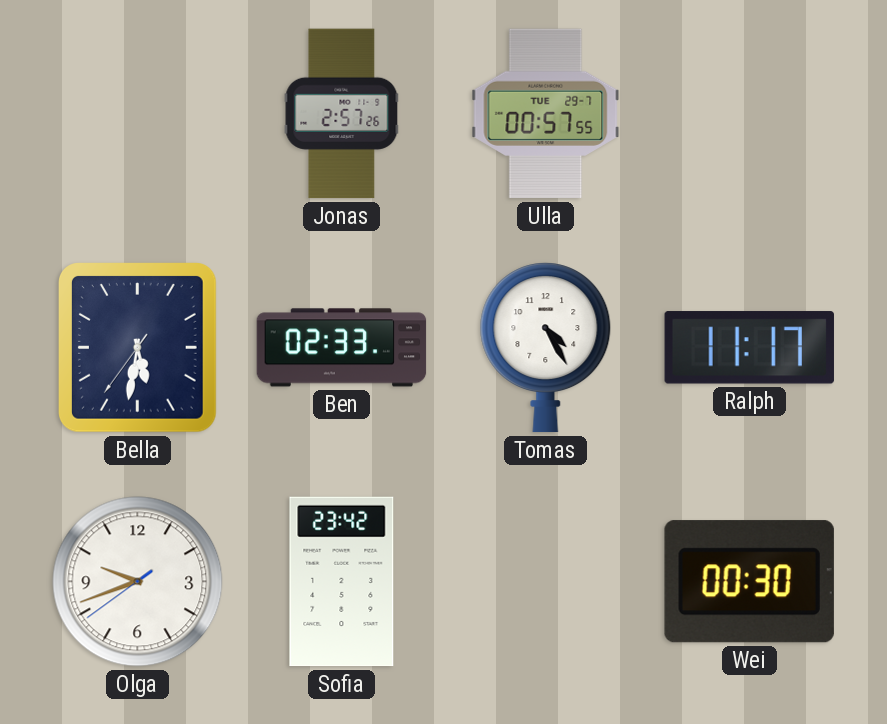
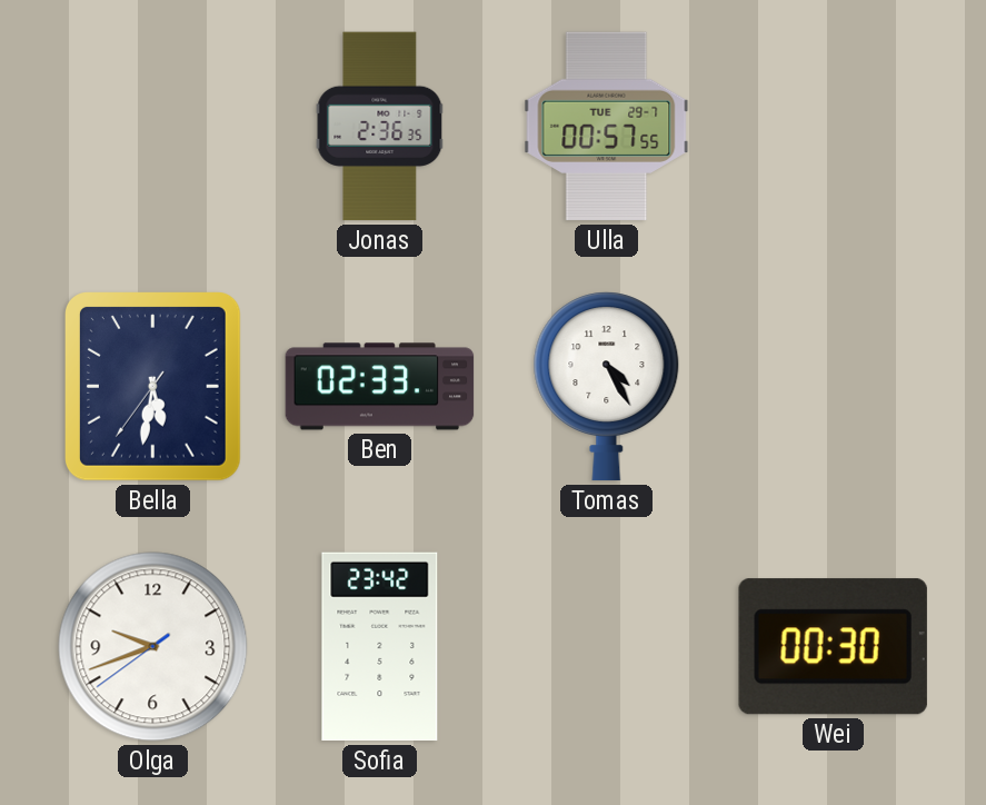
Jonas: 2:57 -> 2:36
Ralph: 11:17 -> none
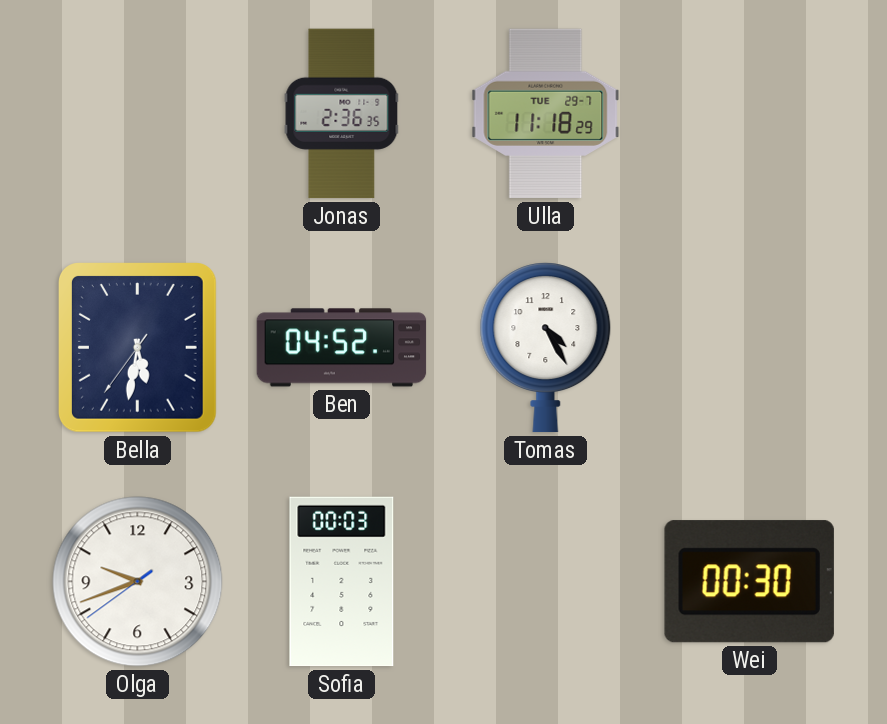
Ulla: 00:57 -> 11:18
Ben: 02:33 -> 04:52
Sofia: 23:42 -> 00:03
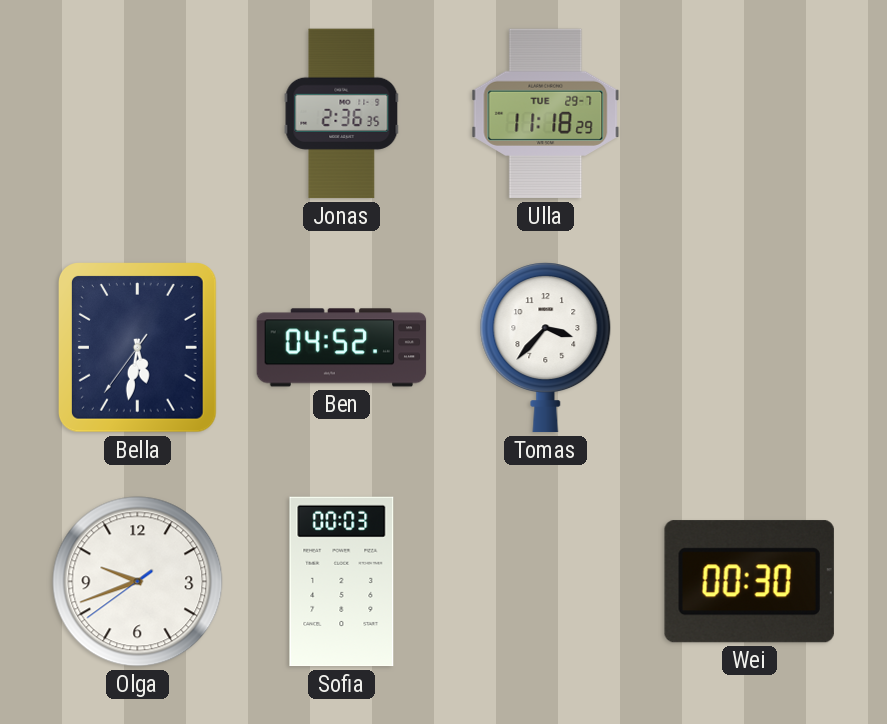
Tomas: 4:25 -> 3:37
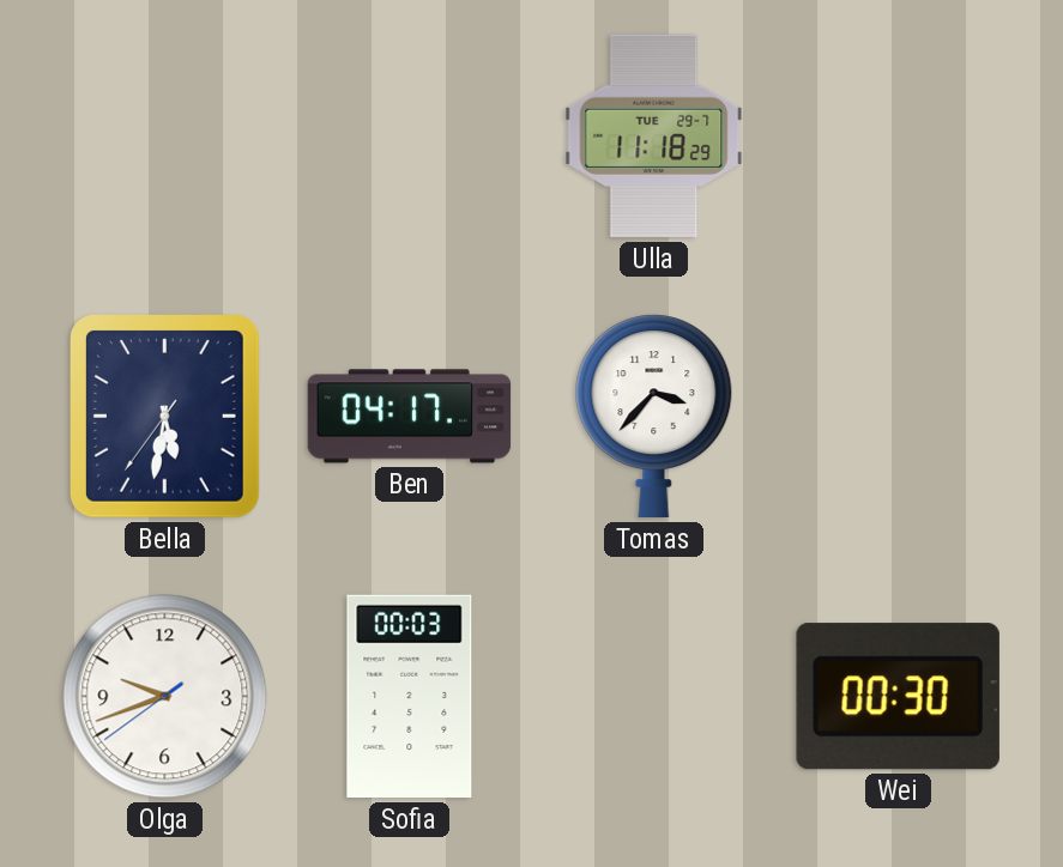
Jonas: 2:36 -> none
Ben: 04:52 -> 04:17
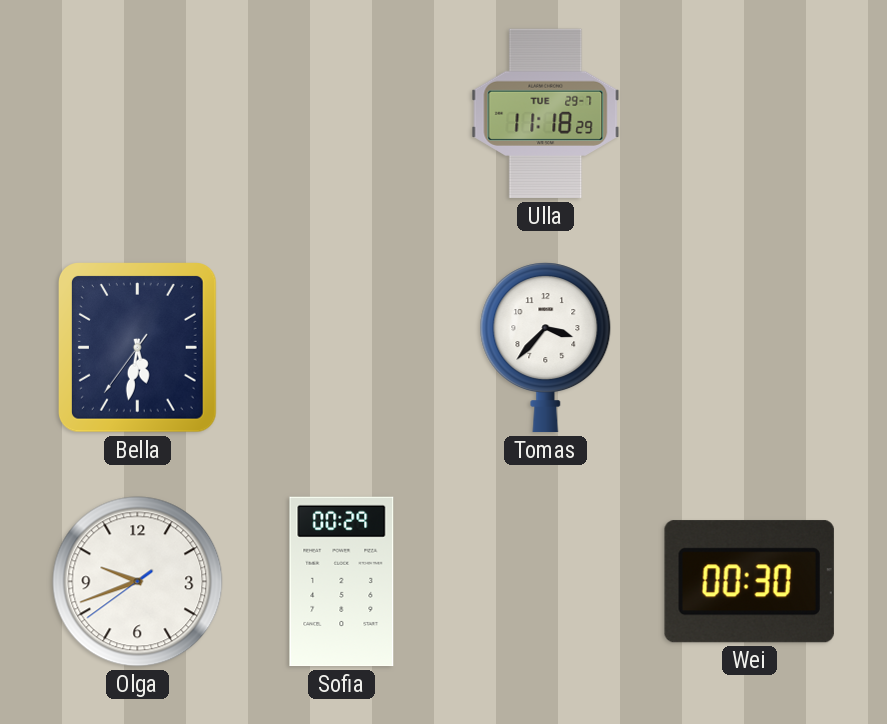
Ben: 04:17 -> none
Sofia: 00:03 -> 00:29
